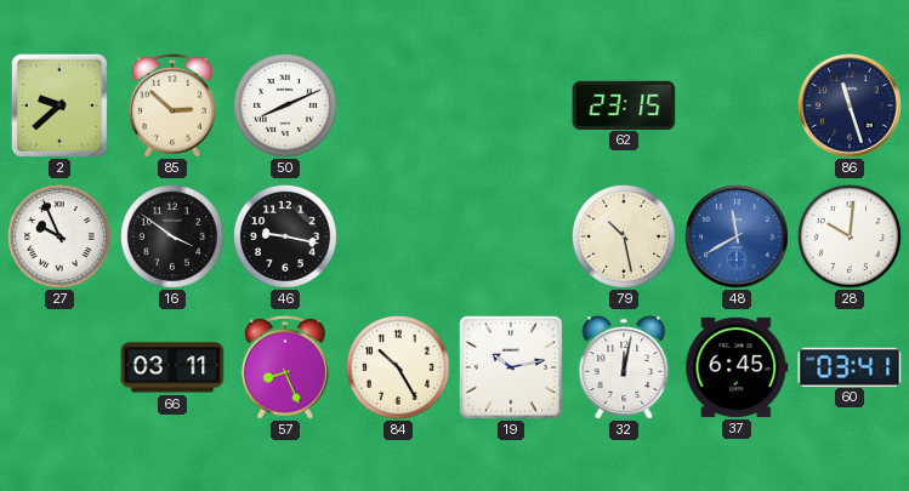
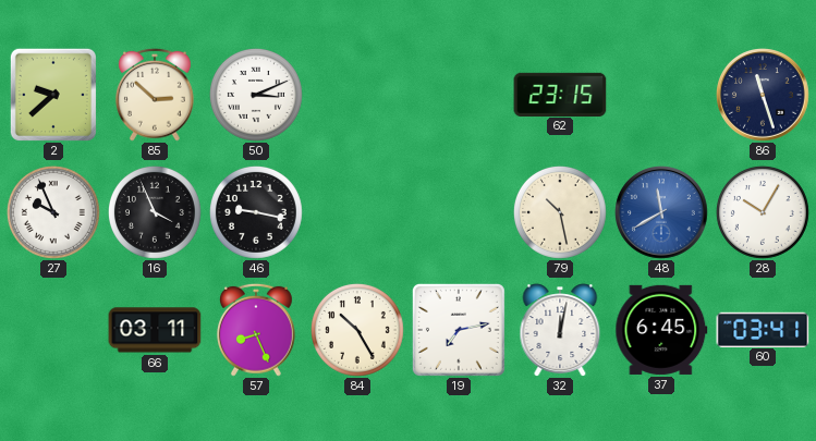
50: 8:11 -> 3:11
16: 3:51 -> 3:56
28: 10:01 -> 10:05
19: 10:13 -> 7:13
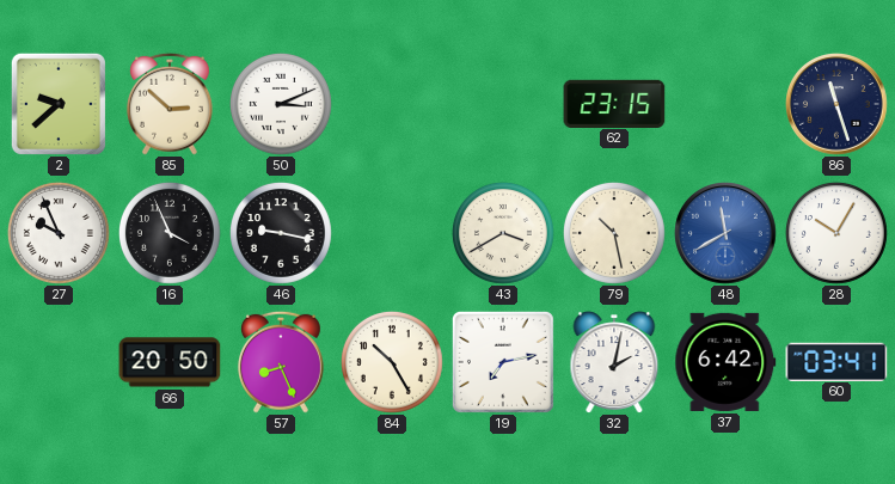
43: none -> 3:40
66: 03:11 -> 20:50
32: 12:02 -> 2:02
37: 6:45 -> 6:42
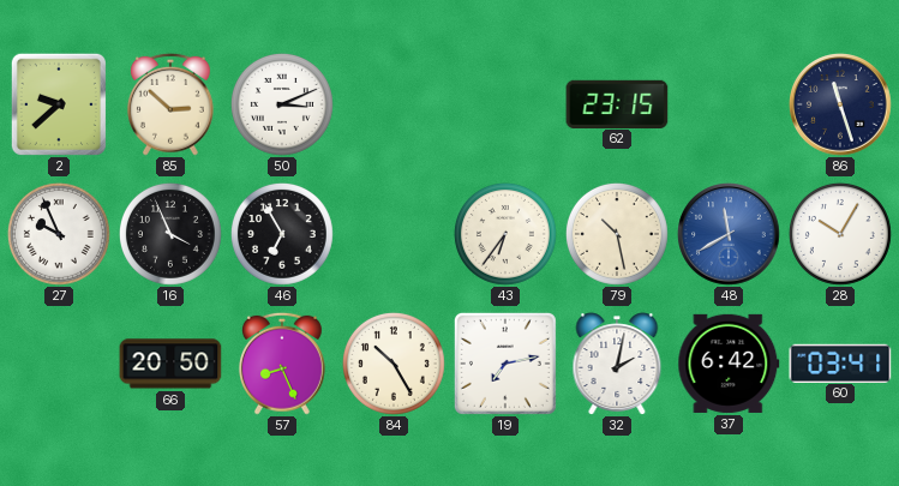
46: 9:17 -> 6:55
43: 3:40 -> 6:36
